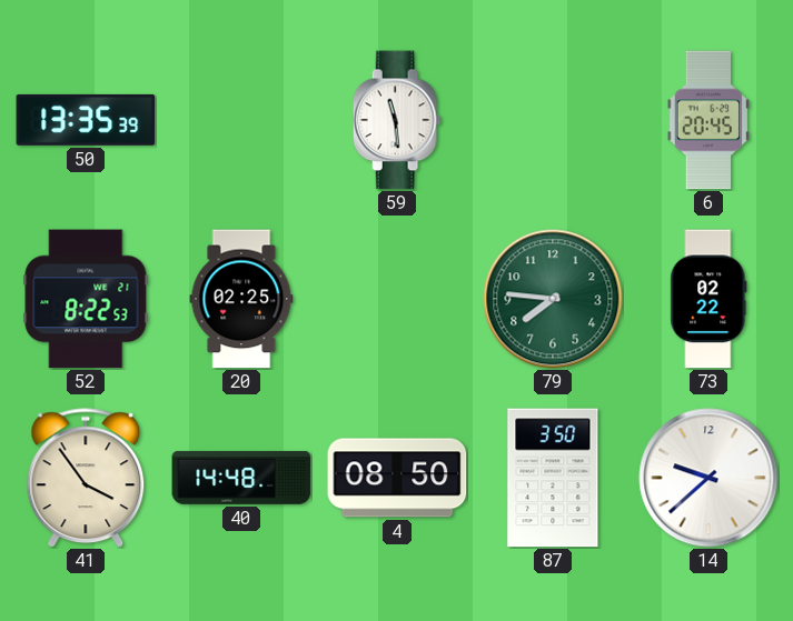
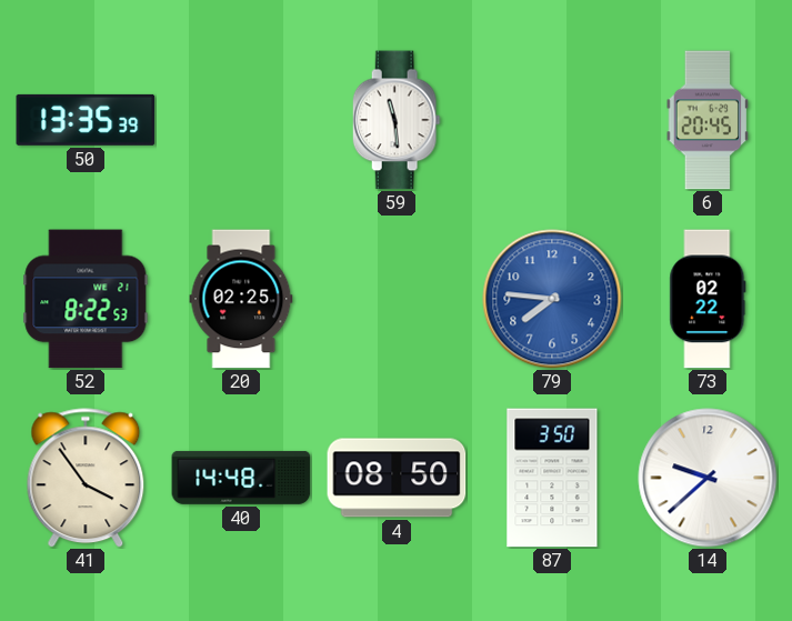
79 dial: green -> blue
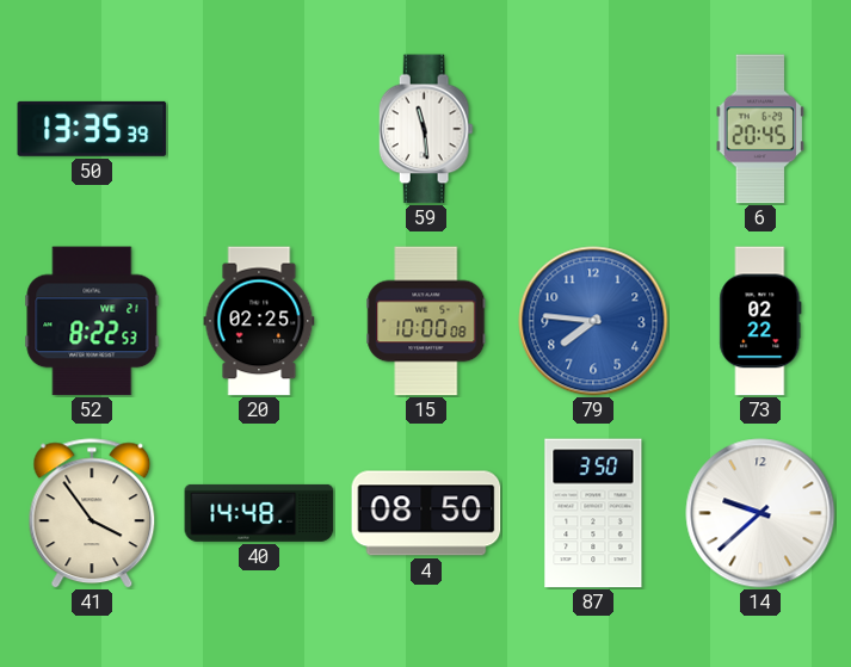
15: none -> 10:00
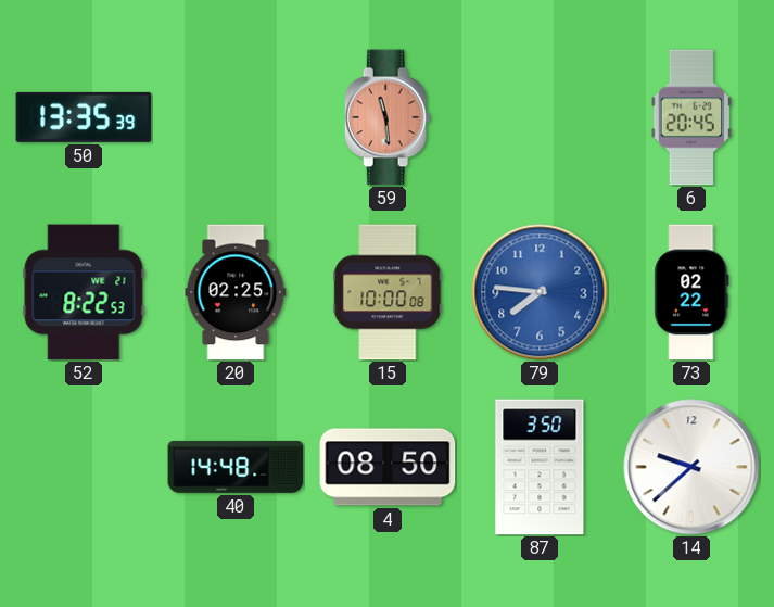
59 dial: white -> salmon
41: 3:54 -> none
